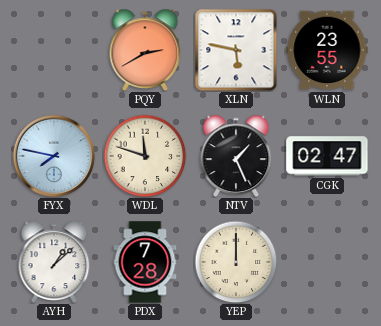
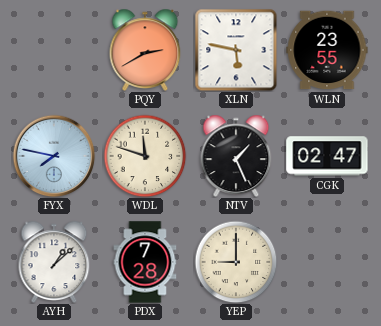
YEP: 12:00 -> 9:00
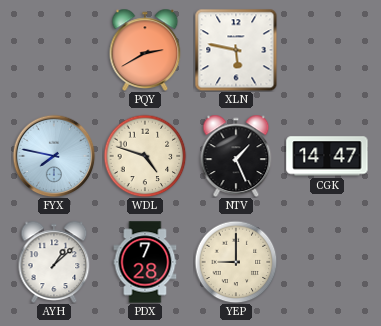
WLN: 23:55 -> none
WDL: 11:48 -> 4:48
CGK: 02:47 -> 14:47
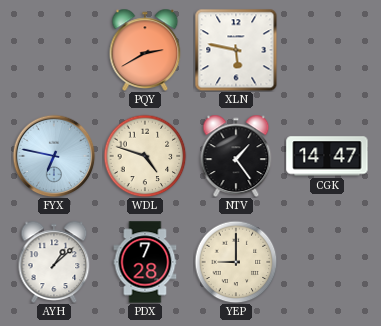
FYX: 7:47 -> 6:47
NTV: 1:26 -> 1:24
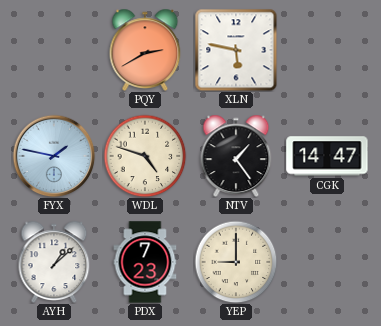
FYX: 6:47 -> 1:47
PDX: 7:28 -> 7:23
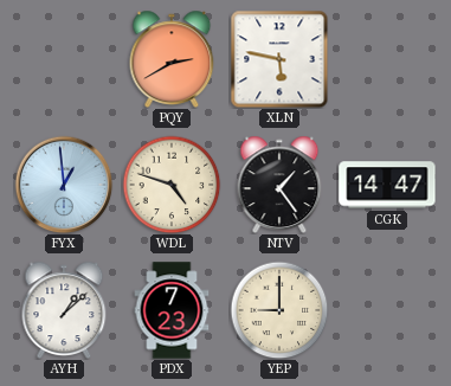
FYX: 1:47 -> 12:59
